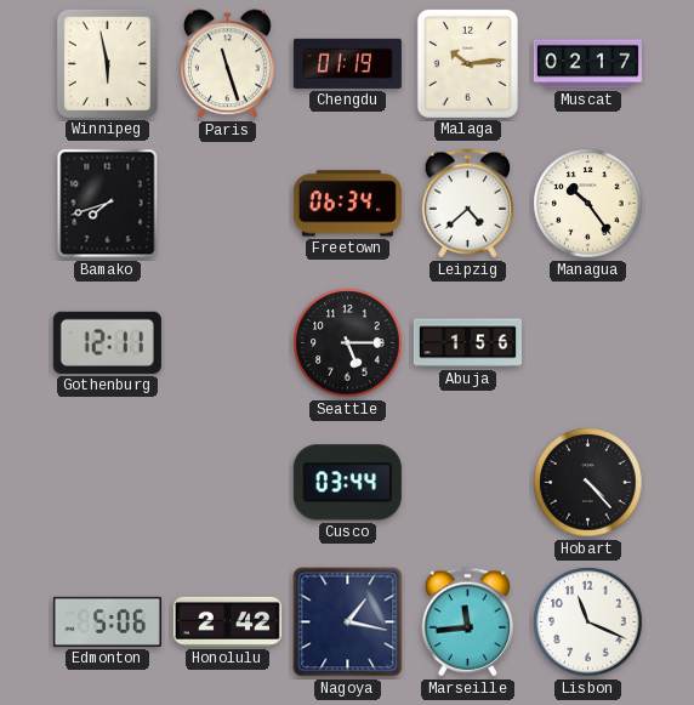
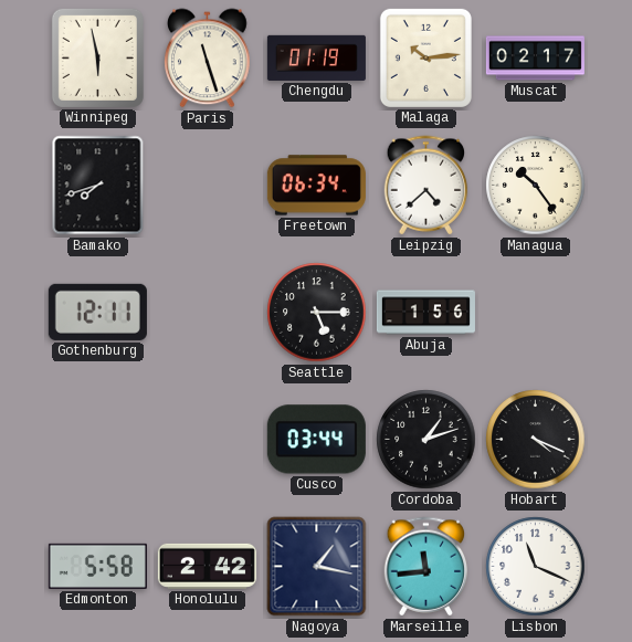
Cordoba: none -> 1:12
Hobart: 4:23 -> 4:19
Edmonton: 5:06 -> 5:58
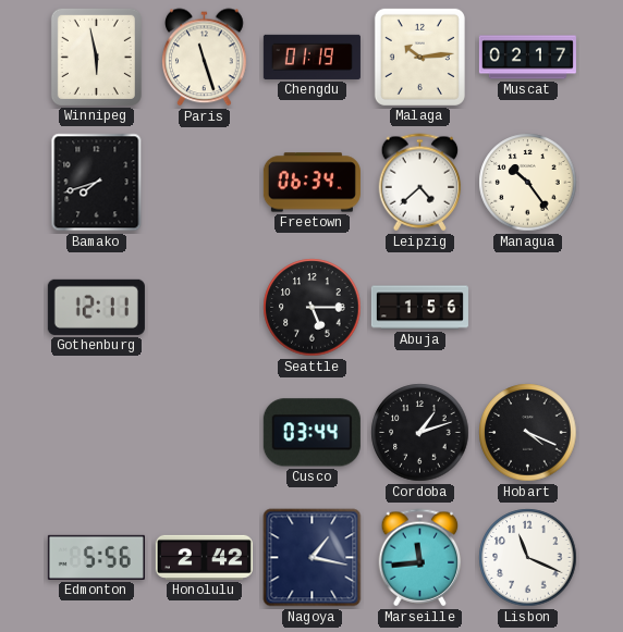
Edmonton: 5:58 -> 5:56
